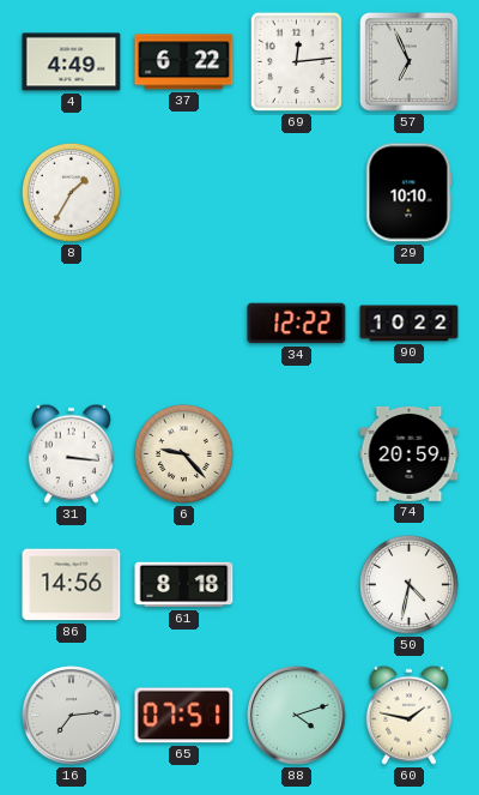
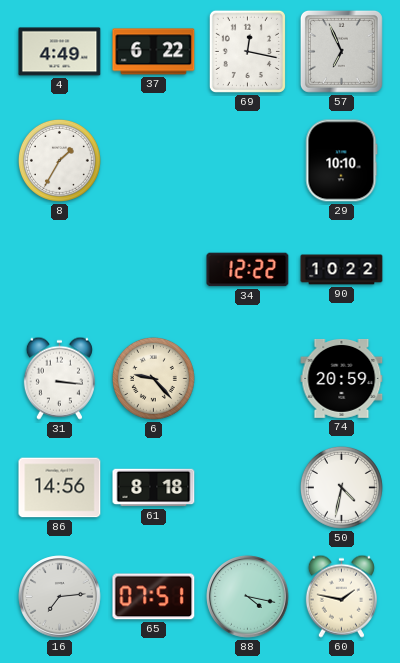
69: 12:14 -> 12:17
88: 4:12 -> 4:17
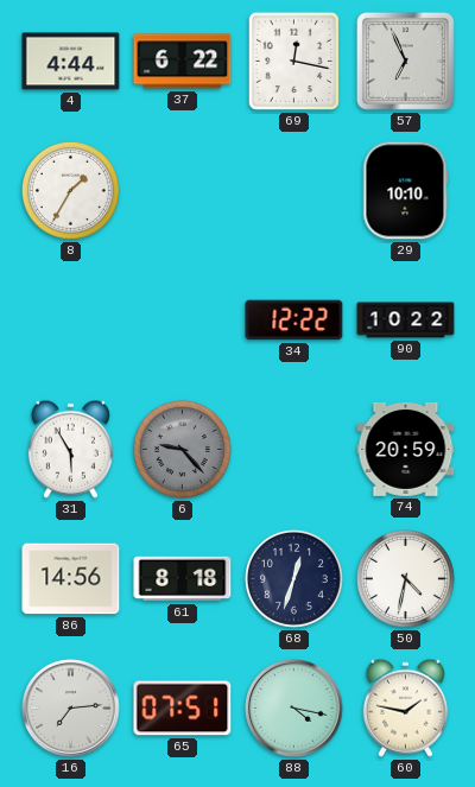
4: 4:49 -> 4:44
31: 3:16 -> 5:55
6 dial: cream -> grey
68: none -> 12:33
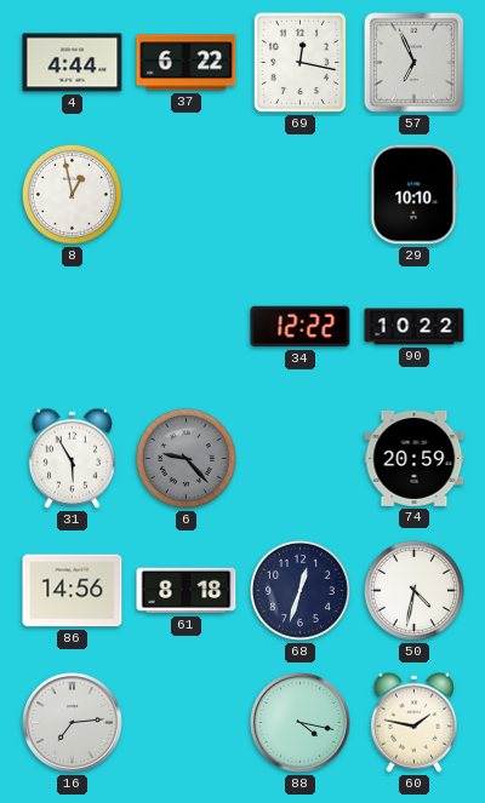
8: 1:35 -> 12:58
65: 07:51 -> none
